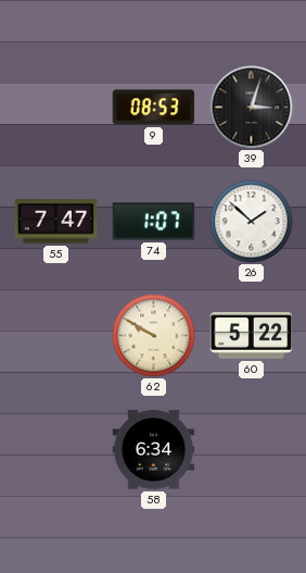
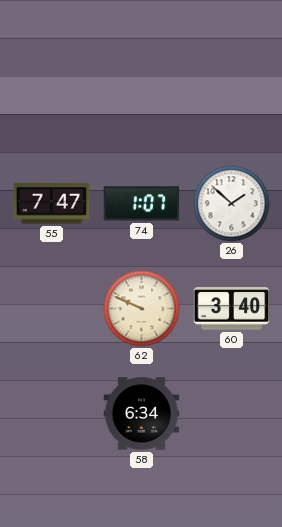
9: 08:53 -> none
39: 3:03 -> none
62: 9:50 -> 9:49
60: 5:22 -> 3:40
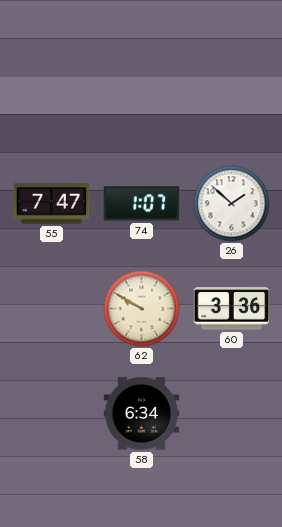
62: 9:49 -> 9:50
60: 3:40 -> 3:36
